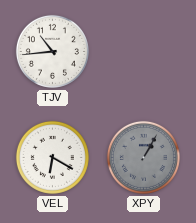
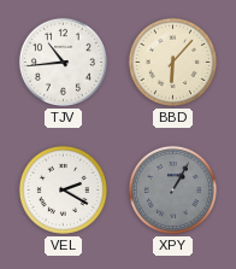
BBD: none -> 6:07
VEL: 6:20 -> 2:20
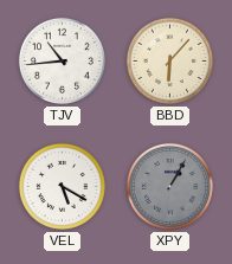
VEL: 2:20 -> 5:20
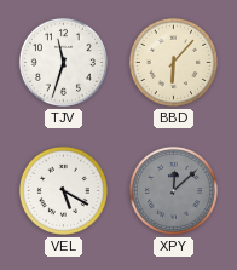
TJV: 10:44 -> 11:33
XPY: 1:05 -> 12:08
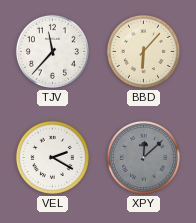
TJV: 11:33 -> 11:37
VEL: 5:20 -> 2:20
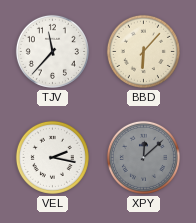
VEL: 2:20 -> 2:17
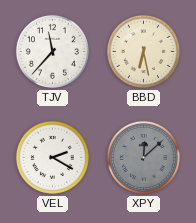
BBD: 6:07 -> 6:28
VEL: 2:17 -> 2:20
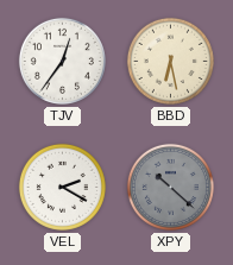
TJV: 11:37 -> 12:36
XPY: 12:08 -> 10:22
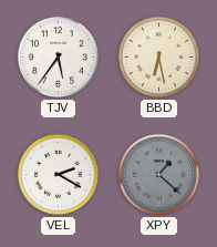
TJV: 12:36 -> 5:36
XPY: 10:22 -> 1:22
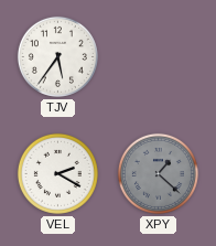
BBD: 6:28 -> none
